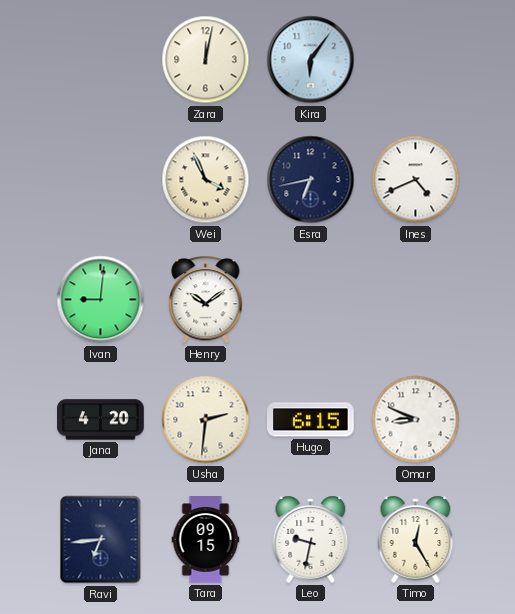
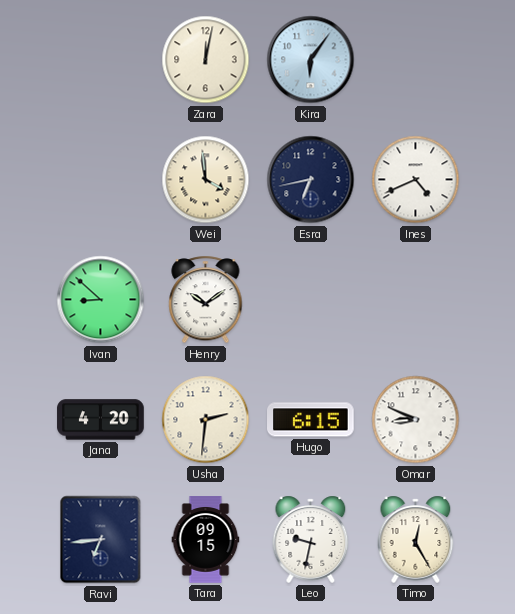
Wei: 3:56 -> 3:59
Ivan: 9:01 -> 8:52
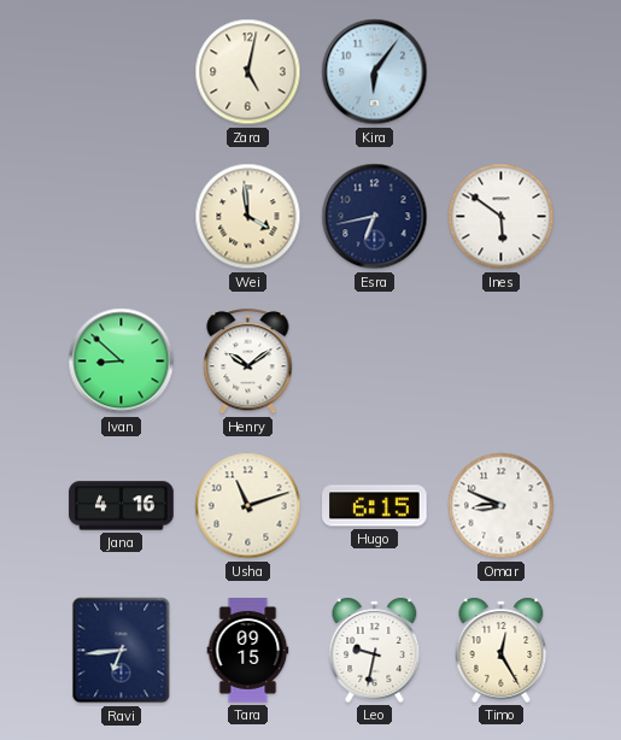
Zara: 12:02 -> 5:02
Ines: 4:41 -> 5:51
Jana: 4:20 -> 4:16
Usha: 2:31 -> 11:12
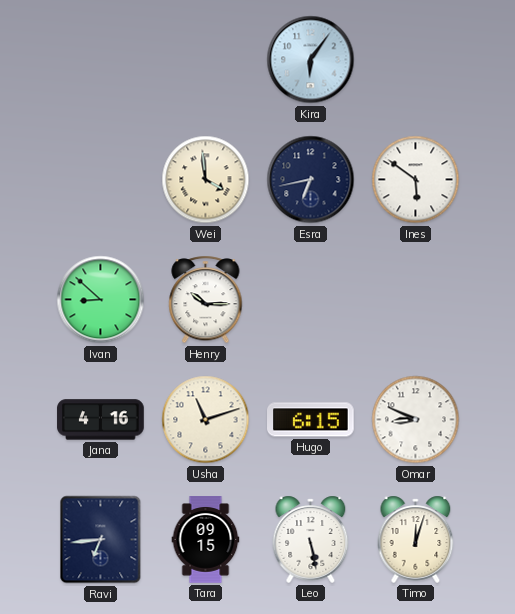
Zara: 5:02 -> none
Henry: 10:09 -> 10:15
Leo: 9:32 -> 5:28
Timo: 12:25 -> 12:03
